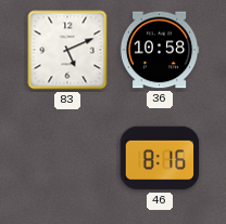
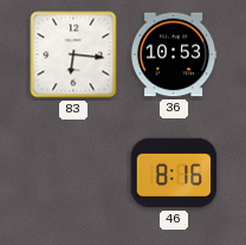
83: 5:11 -> 6:16
36: 10:58 -> 10:53
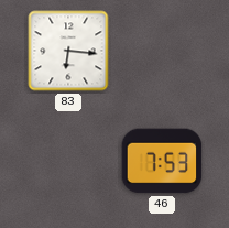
36: 10:53 -> none
46: 8:16 -> 7:53
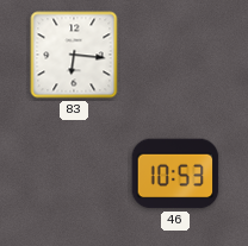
46: 7:53 -> 10:53
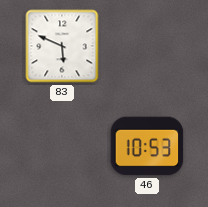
83: 6:16 -> 5:49
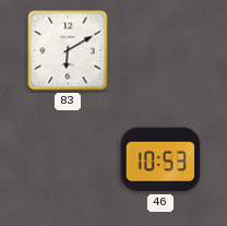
83: 5:49 -> 6:10
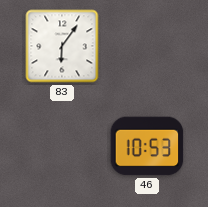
83: 6:10 -> 6:06
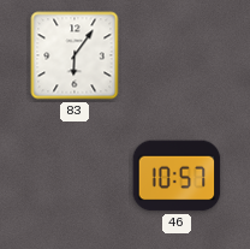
46: 10:53 -> 10:57
